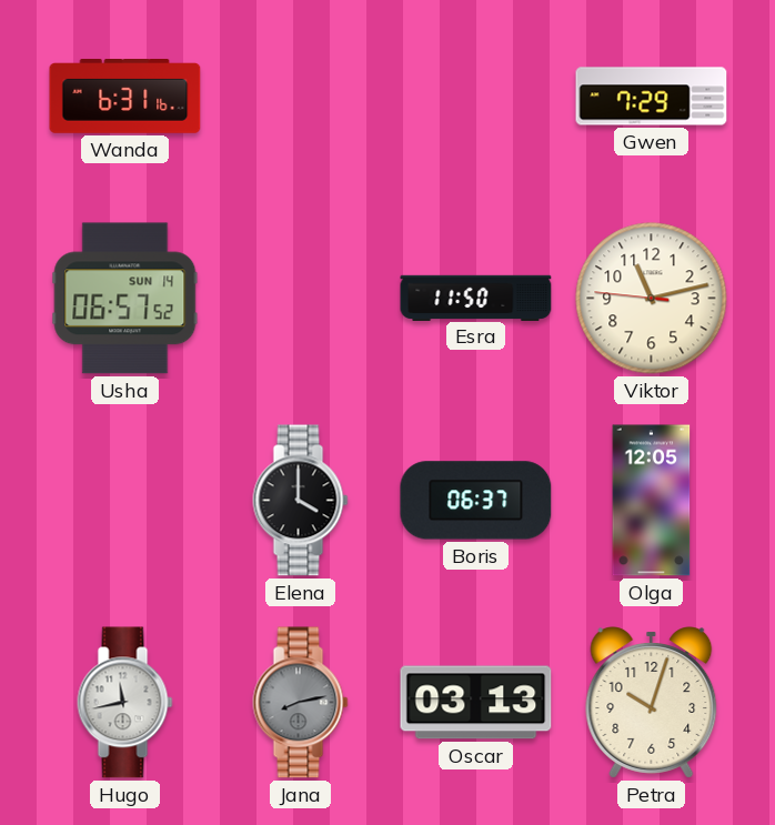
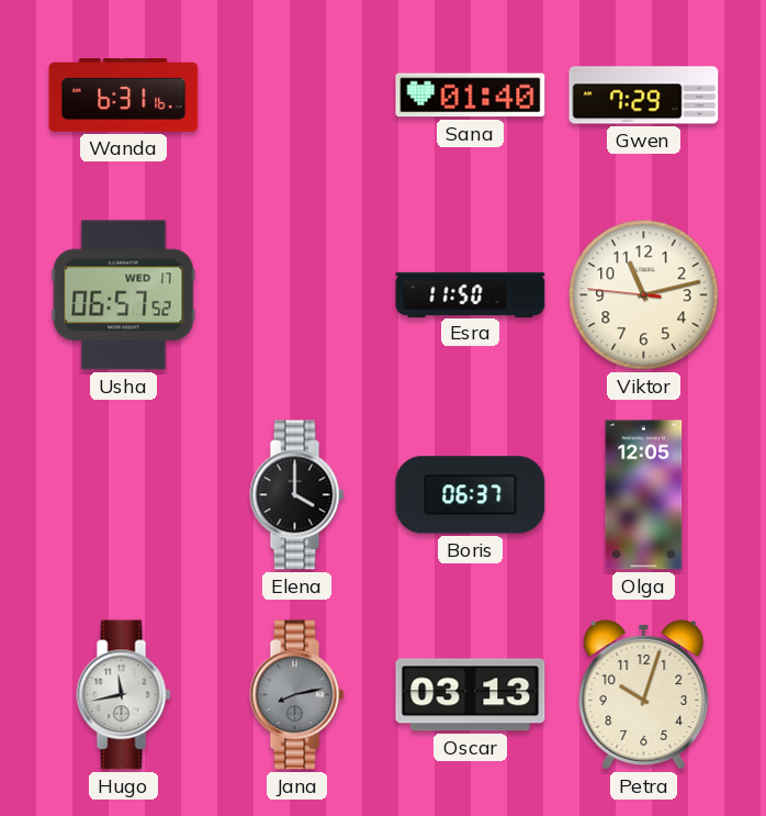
Sana: none -> 01:40
Usha date: SUN 14 -> WED 17
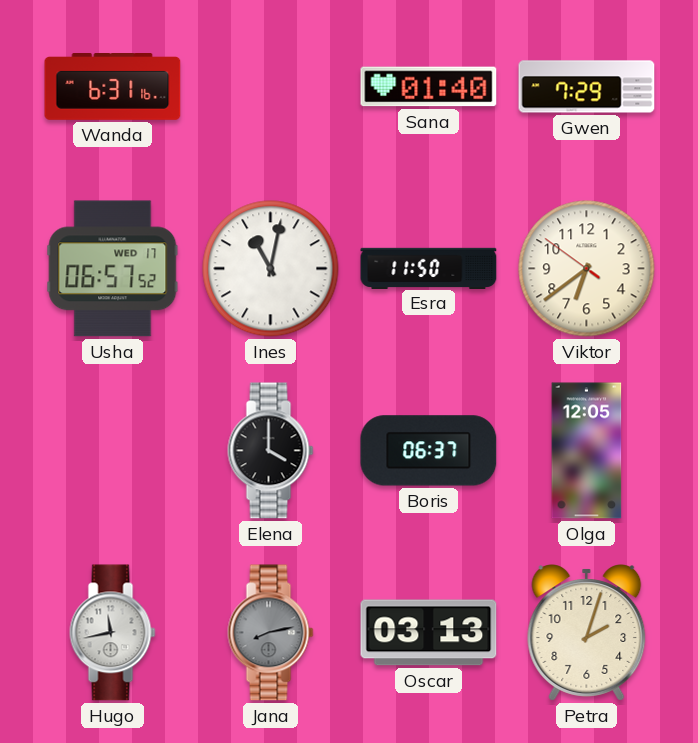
Ines: none -> 11:02
Viktor: 11:12 -> 6:38
Petra: 10:03 -> 2:03
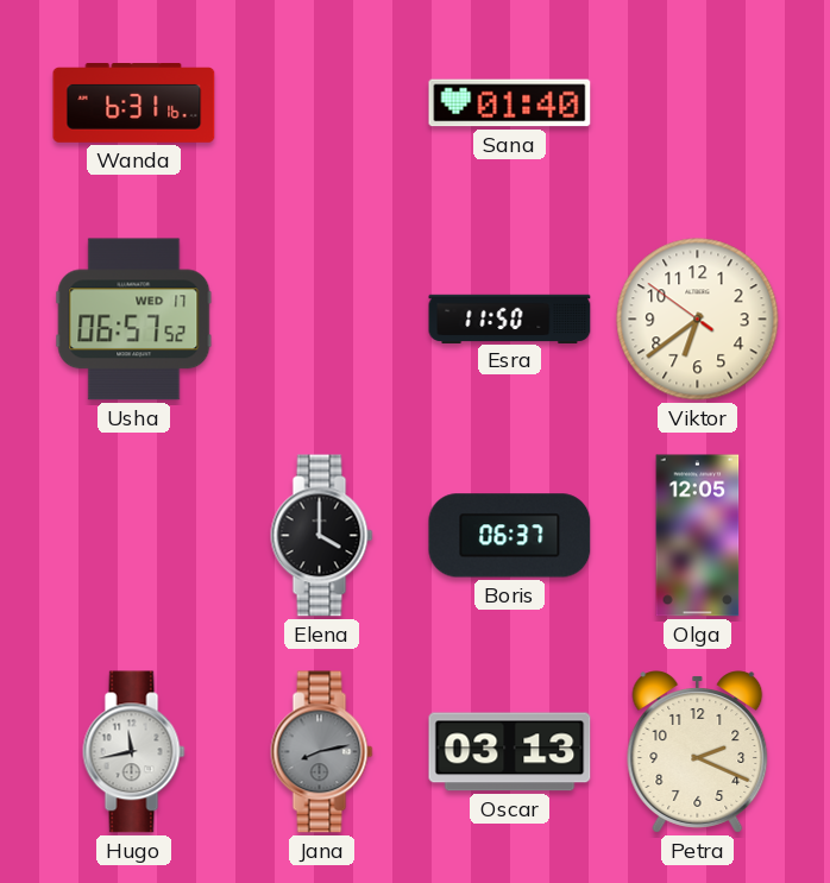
Gwen: 7:29 -> none
Ines: 11:02 -> none
Petra: 2:03 -> 2:19
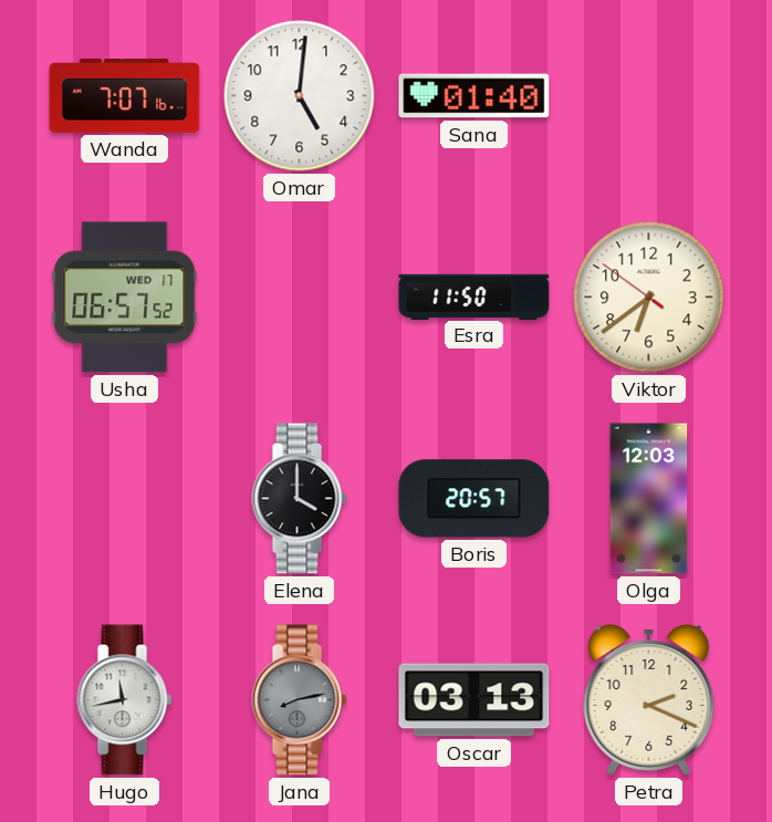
Wanda: 6:31 -> 7:07
Omar: none -> 5:01
Boris: 06:37 -> 20:57
Olga: 12:05 -> 12:03
